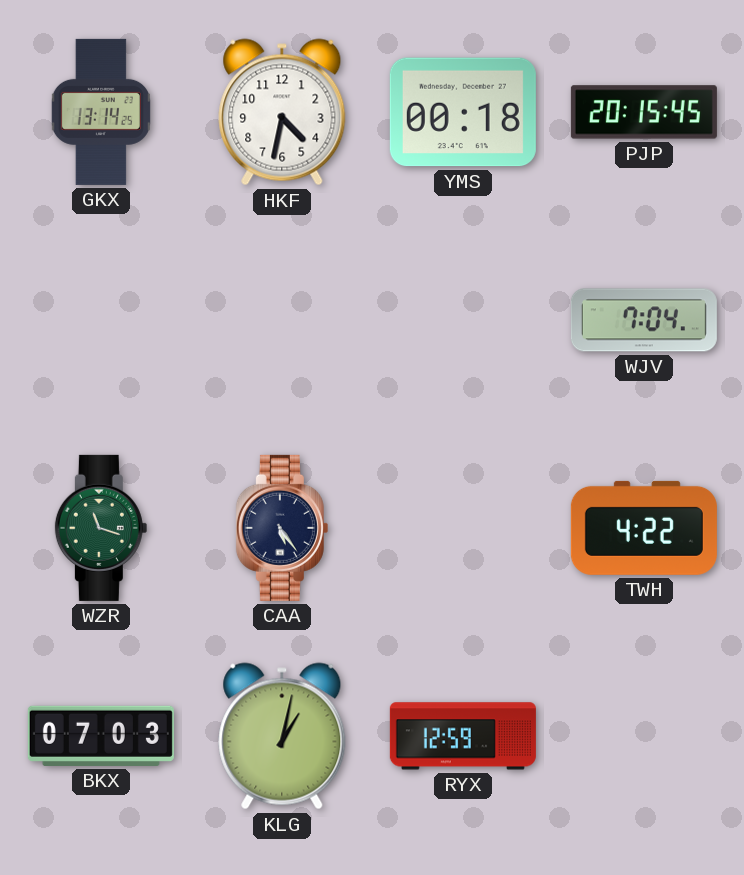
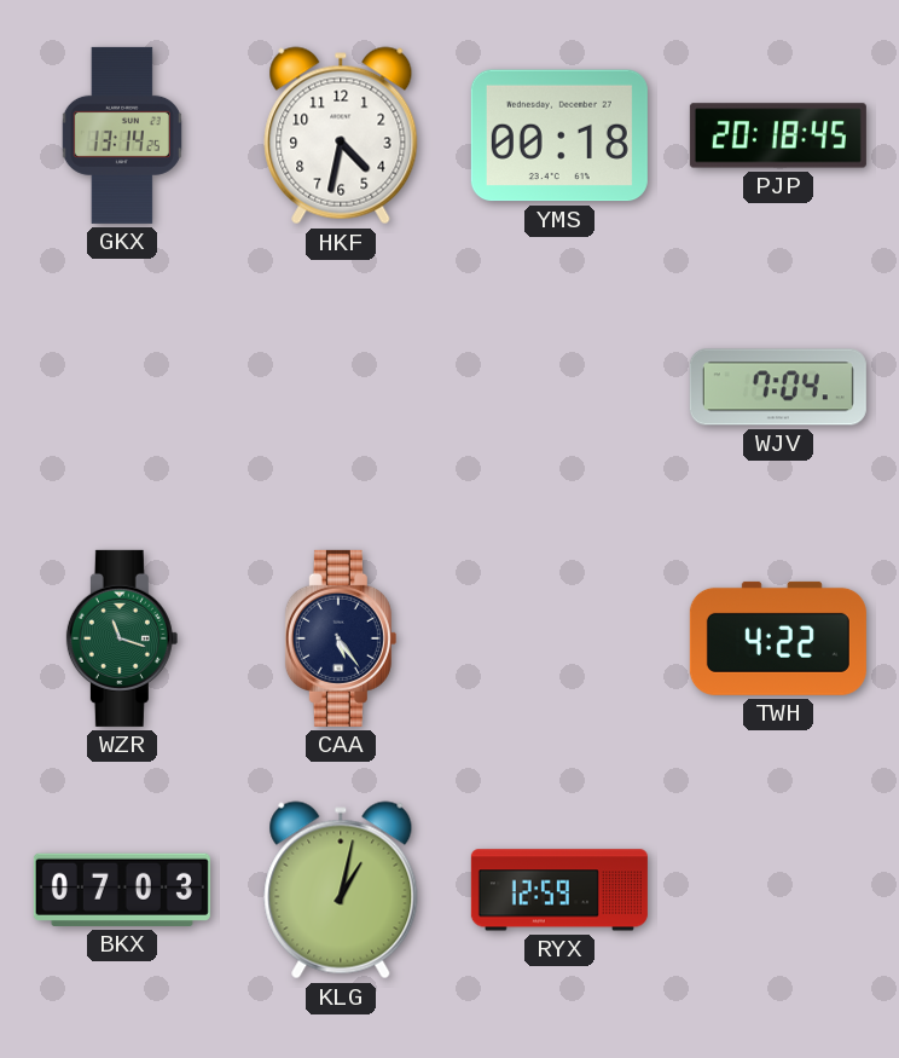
PJP: 20:15 -> 20:18
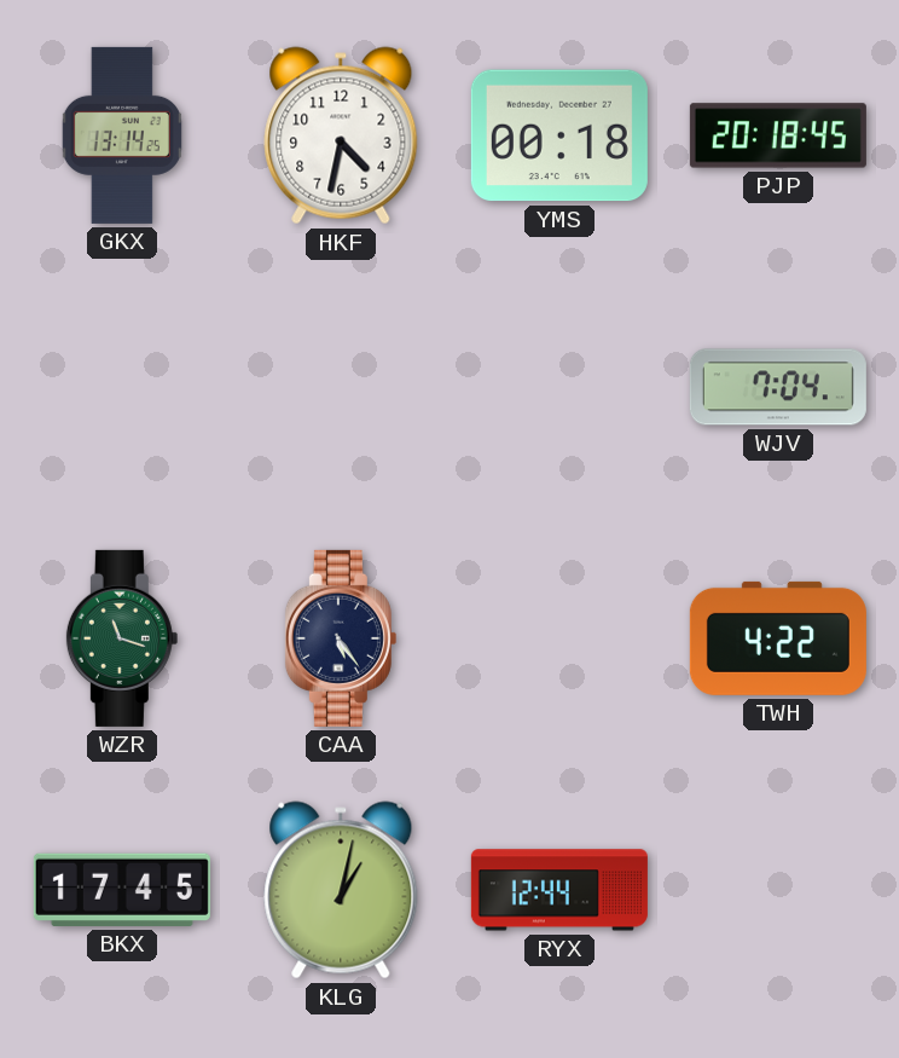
BKX: 07:03 -> 17:45
RYX: 12:59 -> 12:44
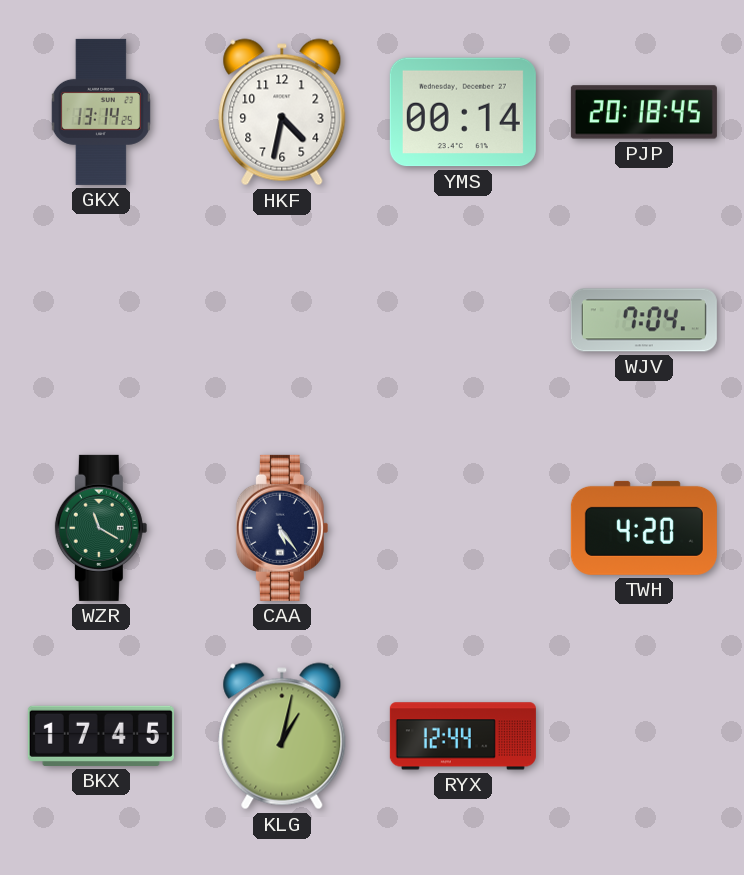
YMS: 00:18 -> 00:14
WZR: 11:18 -> 11:20
TWH: 4:22 -> 4:20
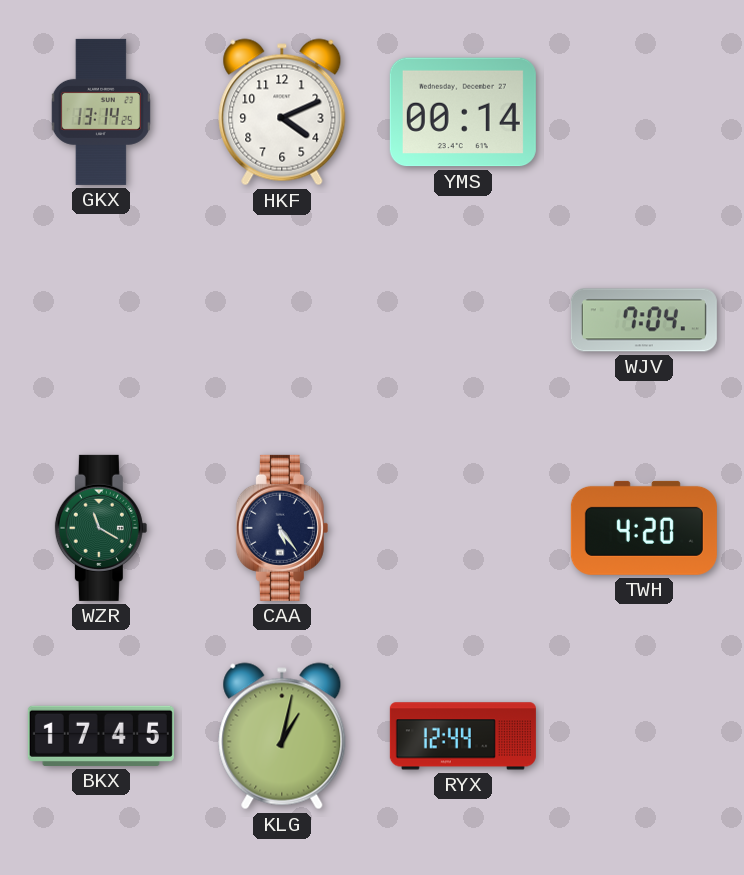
HKF: 4:32 -> 4:11
PJP: 20:18 -> none
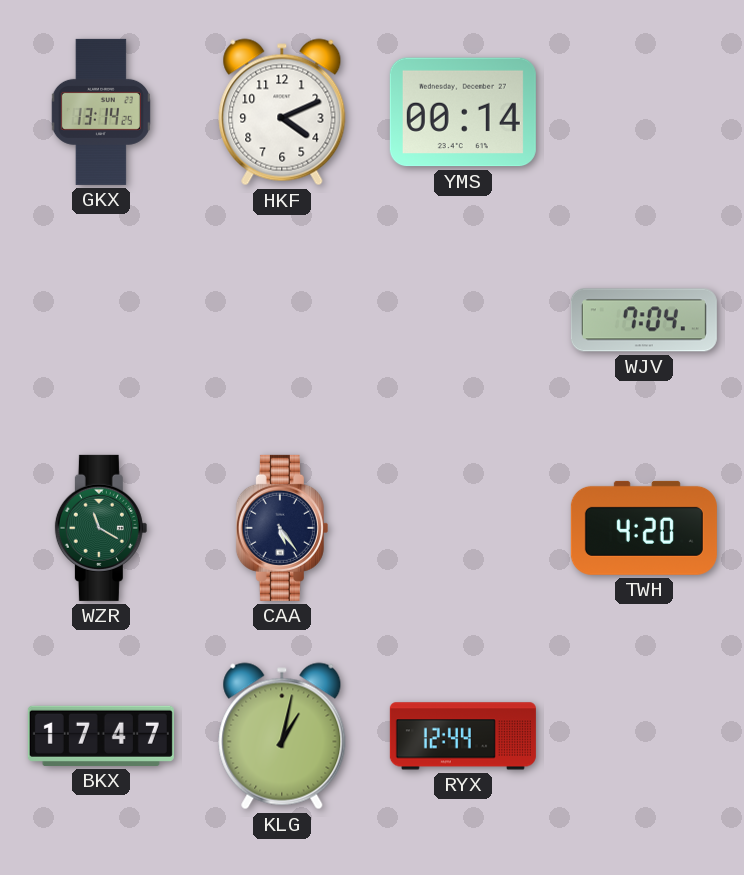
BKX: 17:45 -> 17:47
